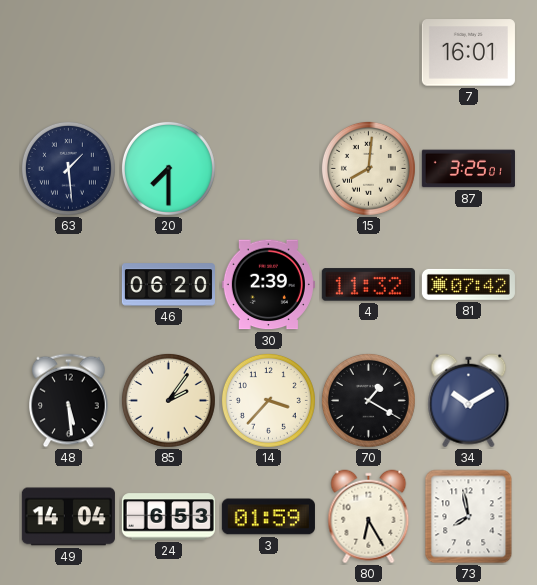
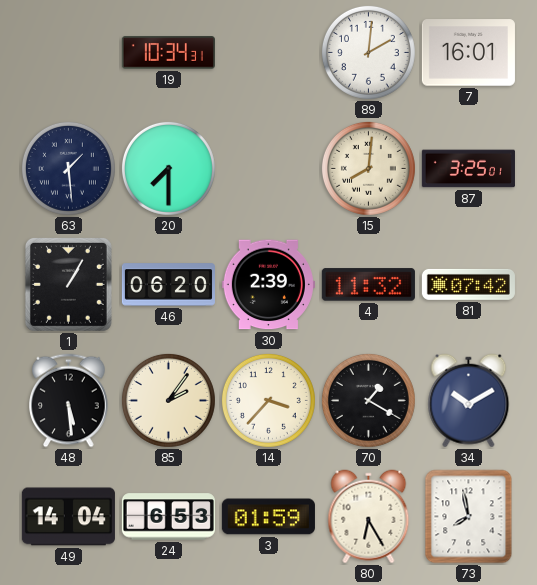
19: none -> 10:34
89: none -> 2:01
1: none -> 1:05
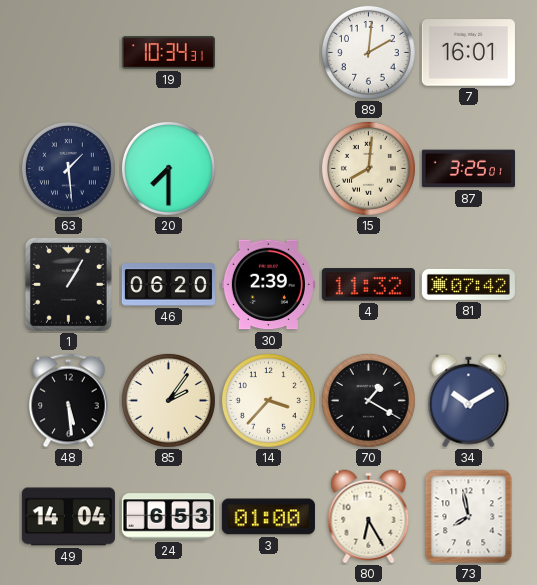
3: 01:59 -> 01:00
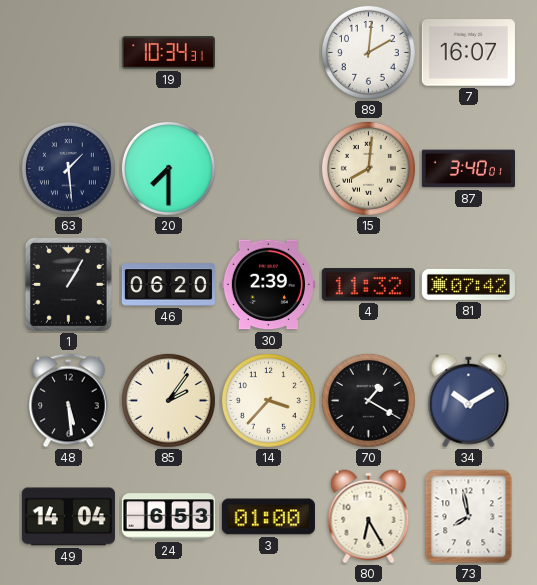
7: 16:01 -> 16:07
87: 3:25 -> 3:40
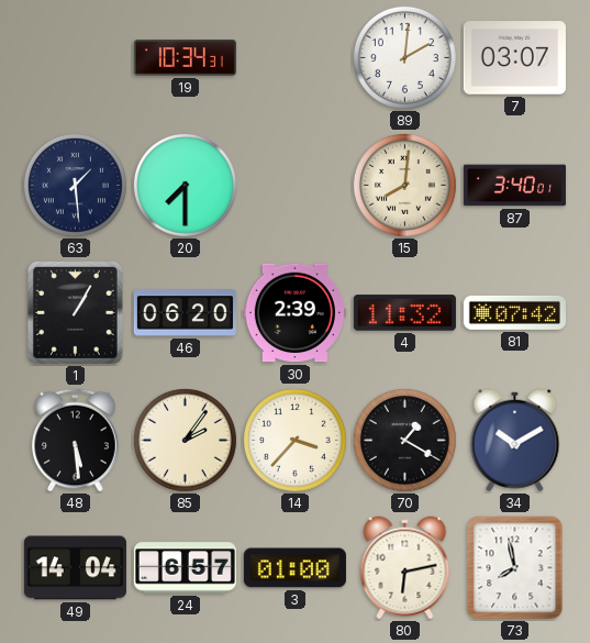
7: 16:07 -> 03:07
24: 6:53 -> 6:57
80: 6:25 -> 6:13
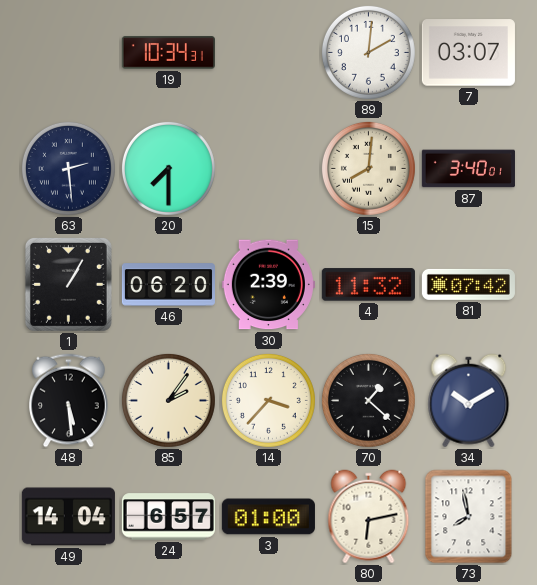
63: 1:29 -> 2:29
70: 1:20 -> 1:22
